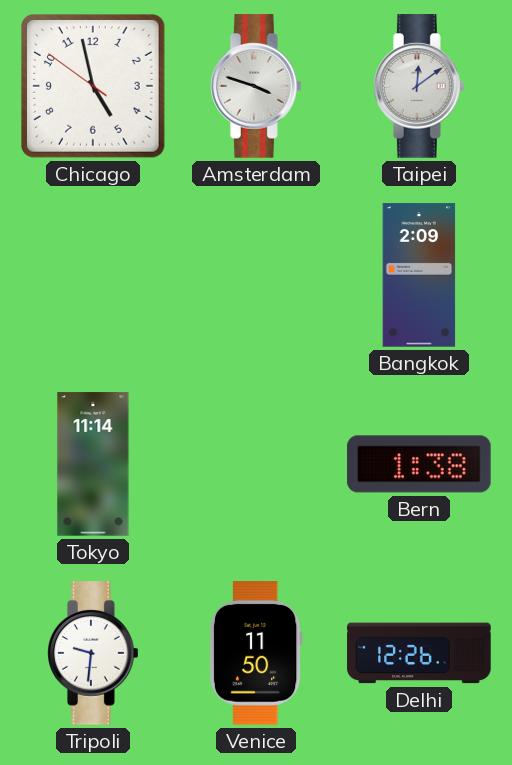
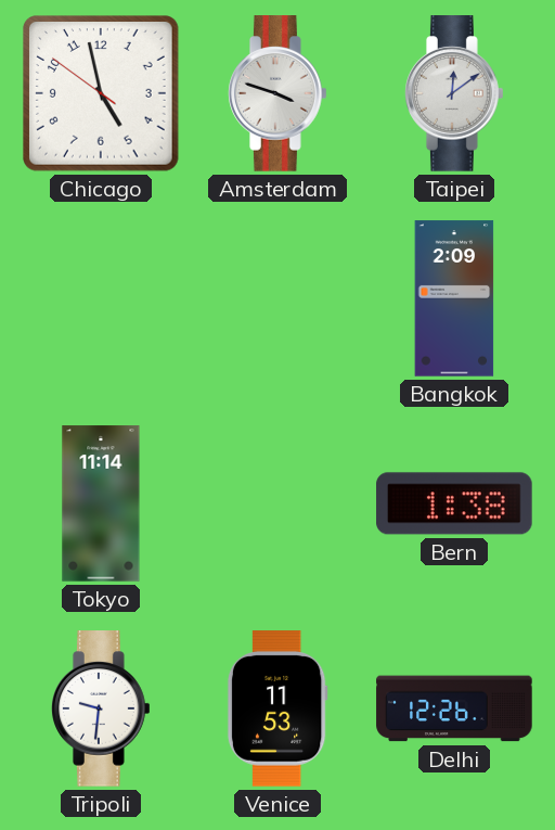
Venice: 11:50 -> 11:53
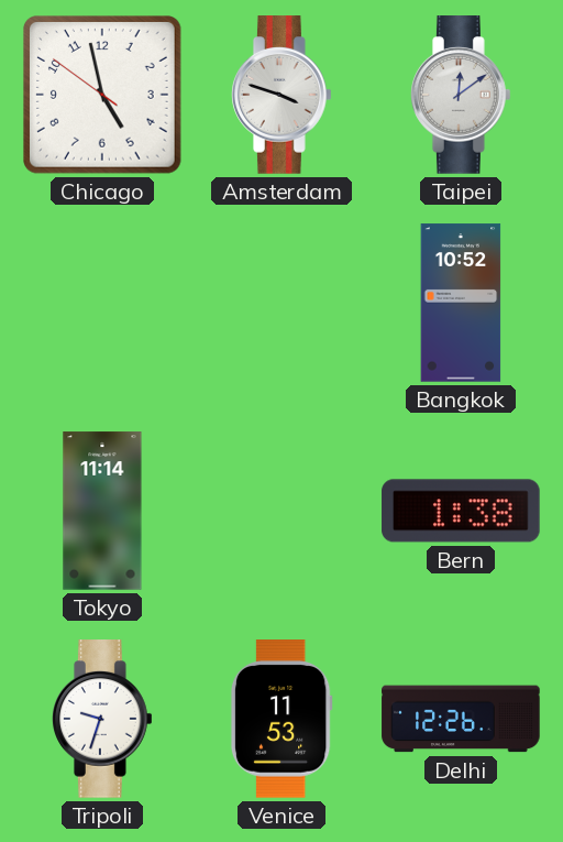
Bangkok: 2:09 -> 10:52
Tripoli: 9:31 -> 9:33
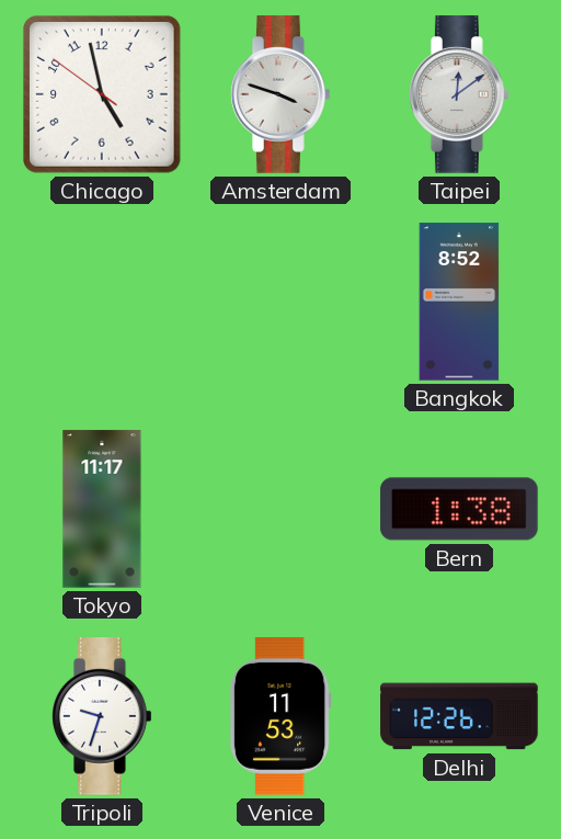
Bangkok: 10:52 -> 8:52
Tokyo: 11:14 -> 11:17
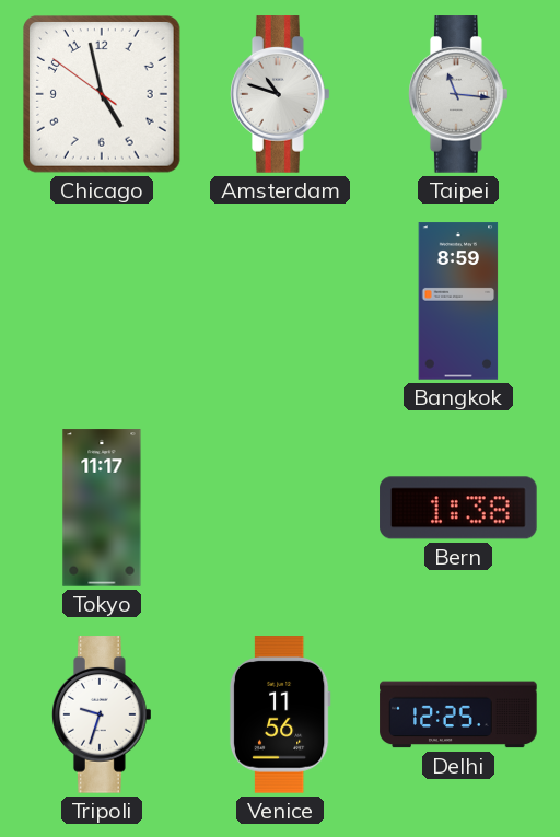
Amsterdam: 3:48 -> 10:48
Taipei: 12:09 -> 11:16
Bangkok: 8:52 -> 8:59
Venice: 11:53 -> 11:56
Delhi: 12:26 -> 12:25
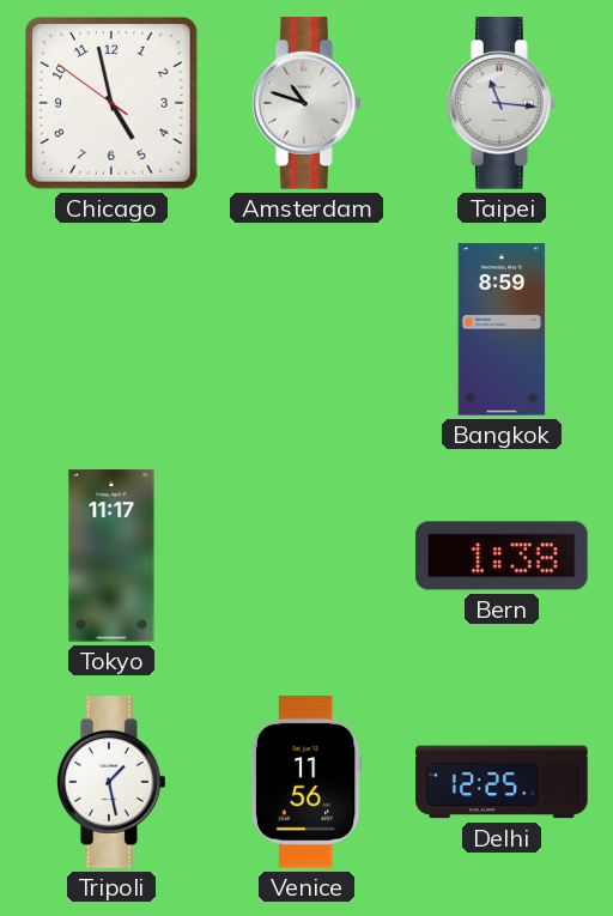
Tripoli: 9:33 -> 1:28
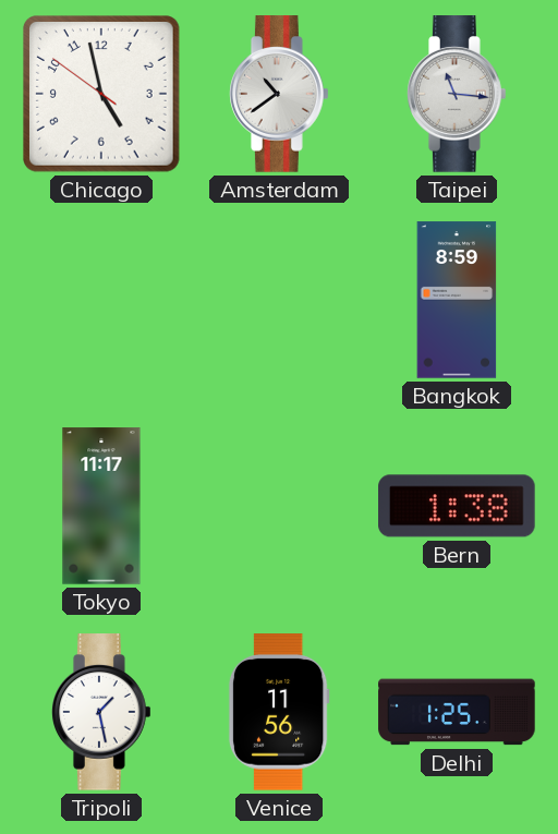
Amsterdam: 10:48 -> 10:39
Delhi: 12:25 -> 1:25
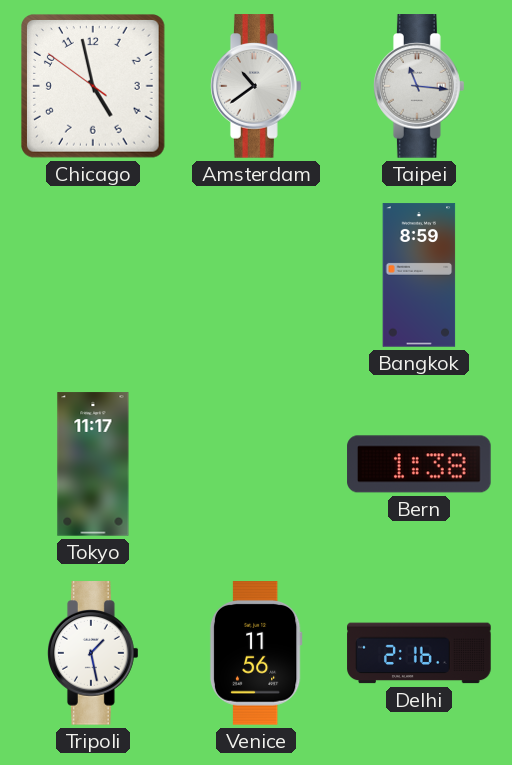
Delhi: 1:25 -> 2:16
